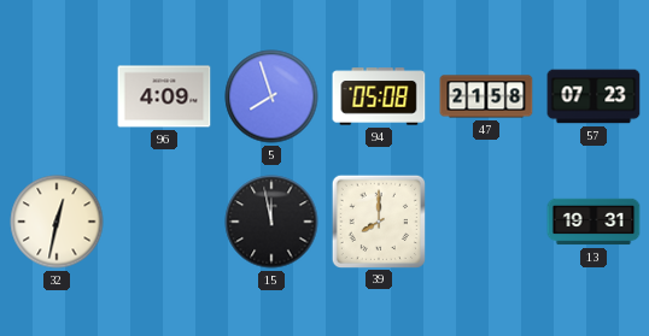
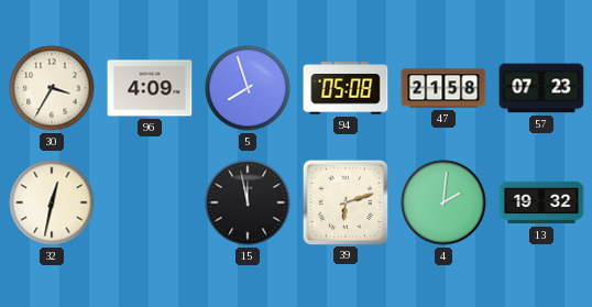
30: none -> 3:35
39: 8:00 -> 6:12
4: none -> 2:01
13: 19:31 -> 19:32
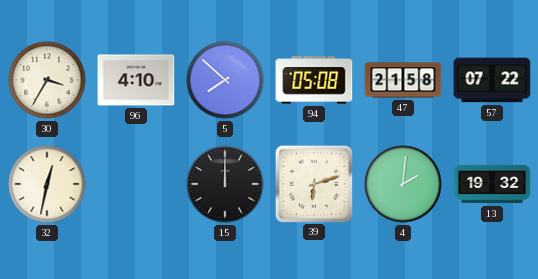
96: 4:09 -> 4:10
5: 7:57 -> 7:52
57: 07:23 -> 07:22
15: 11:58 -> 12:00
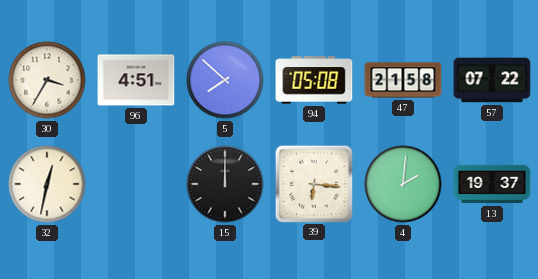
96: 4:10 -> 4:51
39: 6:12 -> 6:16
13: 19:32 -> 19:37
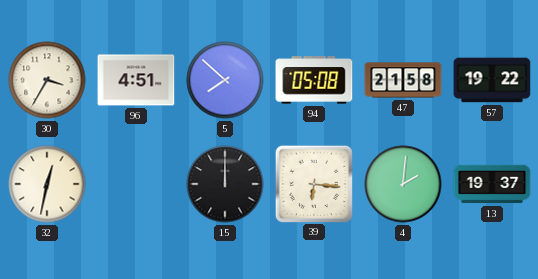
57: 07:22 -> 19:22
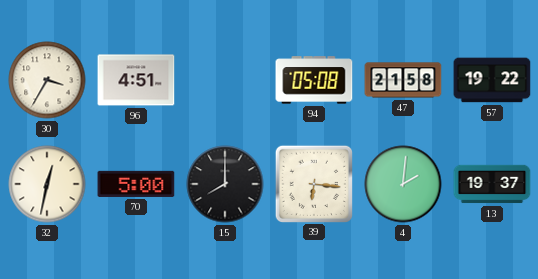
5: 7:52 -> none
70: none -> 5:00
15: 12:00 -> 8:00
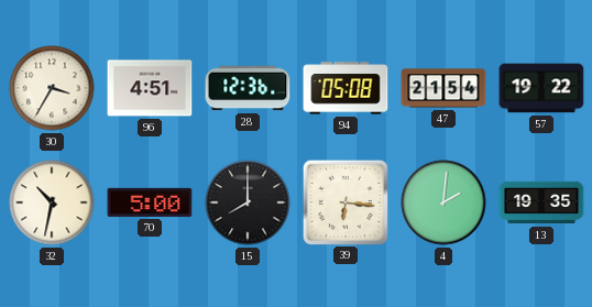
28: none -> 12:36
47: 21:58 -> 21:54
32: 12:32 -> 10:32
13: 19:37 -> 19:35
